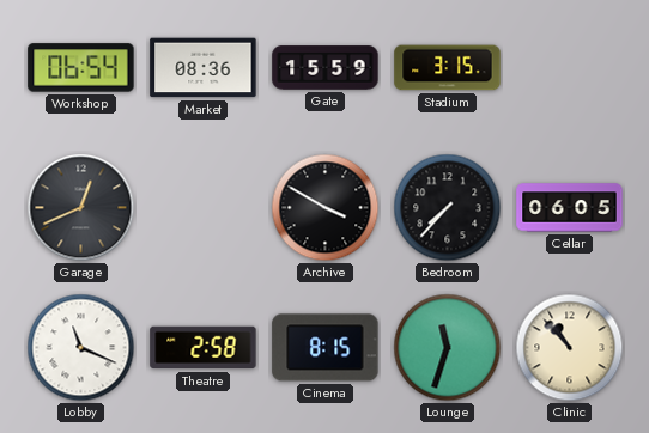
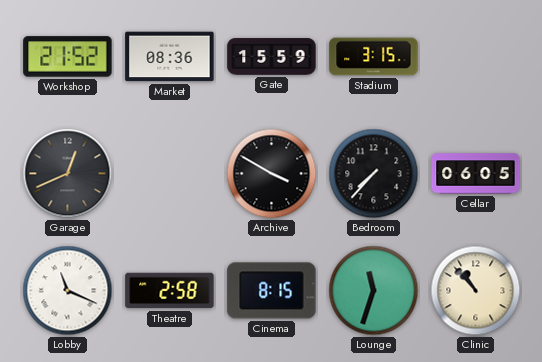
Workshop: 06:54 -> 21:52
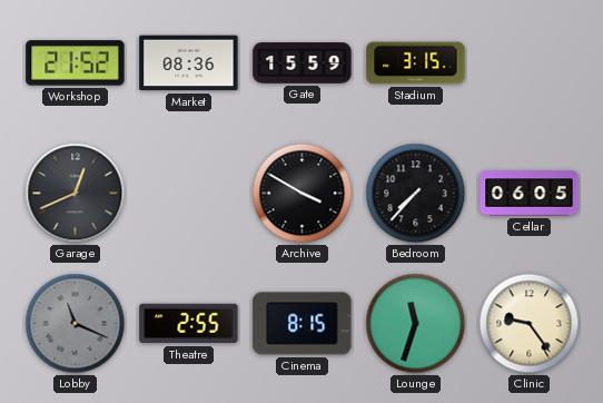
Lobby dial: white -> grey
Theatre: 2:58 -> 2:55
Clinic: 10:53 -> 9:24
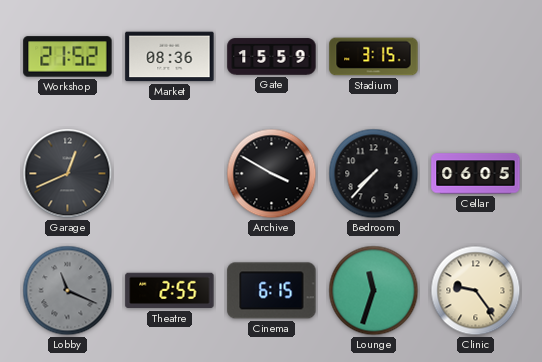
Cinema: 8:15 -> 6:15
